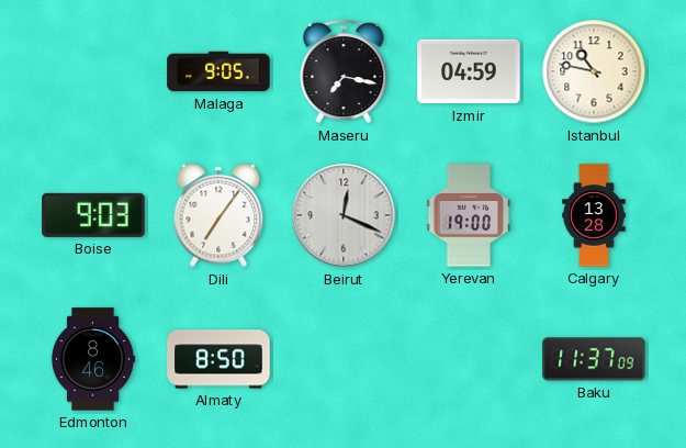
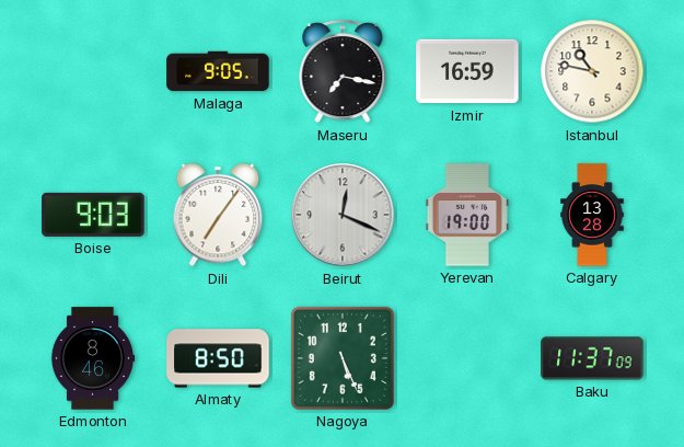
Izmir: 04:59 -> 16:59
Nagoya: none -> 5:26
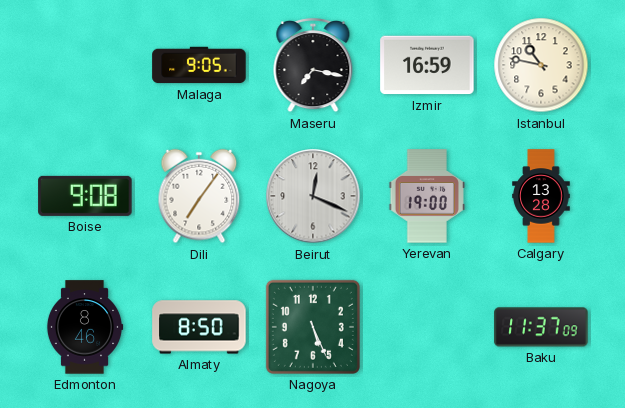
Boise: 9:03 -> 9:08
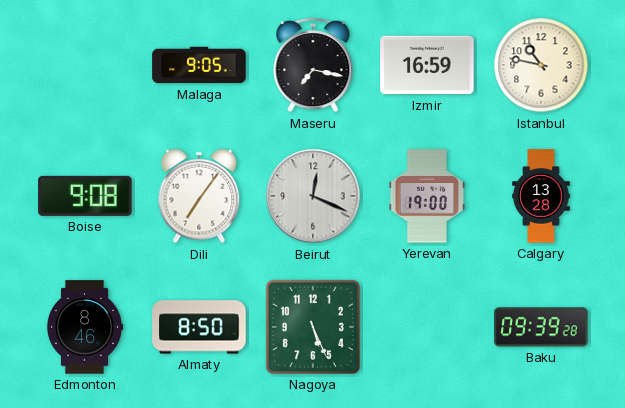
Baku: 11:37 -> 09:39
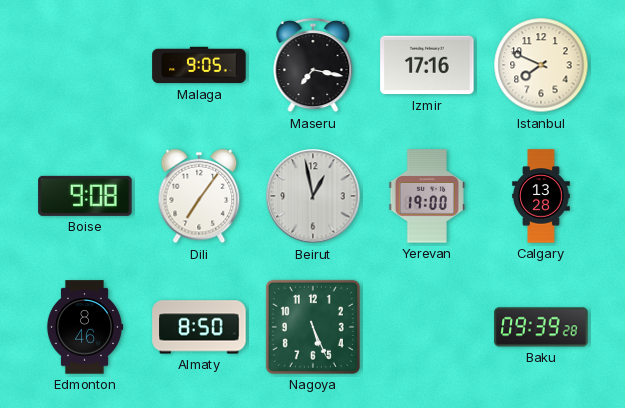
Izmir: 16:59 -> 17:16
Istanbul: 10:47 -> 7:49
Beirut: 12:19 -> 12:58
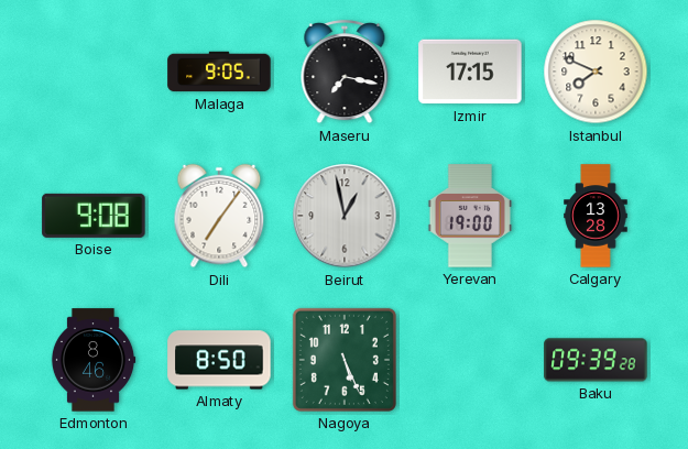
Izmir: 17:16 -> 17:15
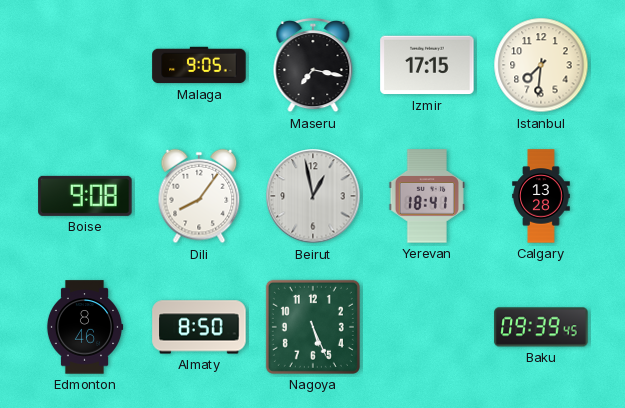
Istanbul: 7:49 -> 7:31
Dili: 7:06 -> 8:06
Yerevan: 19:00 -> 18:41
Baku: 09:39:28 -> 09:39:45
